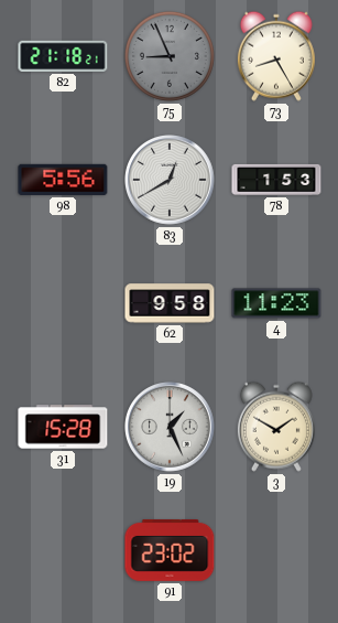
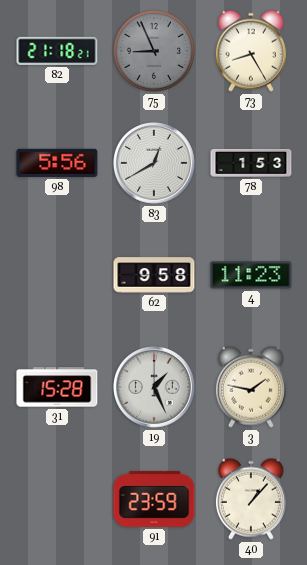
3: 1:50 -> 1:47
91: 23:02 -> 23:59
40: none -> 1:07
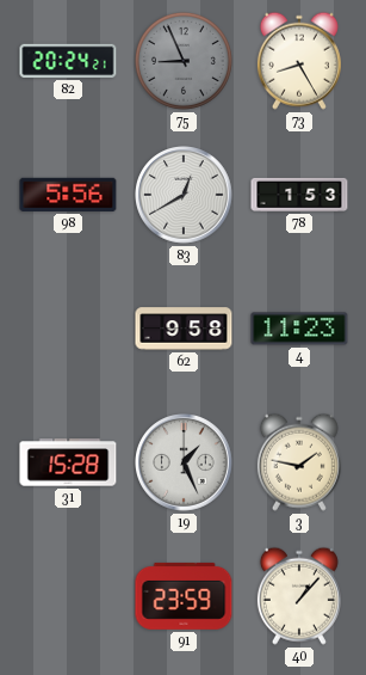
82: 21:18 -> 20:24
